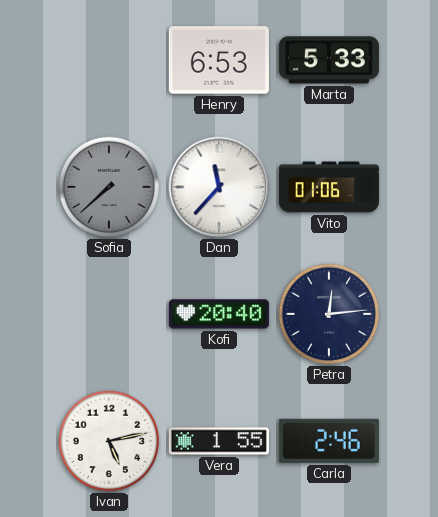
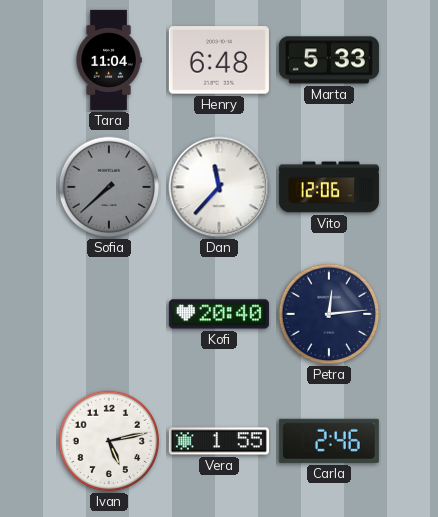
Tara: none -> 11:04
Henry: 6:53 -> 6:48
Vito: 01:06 -> 12:06
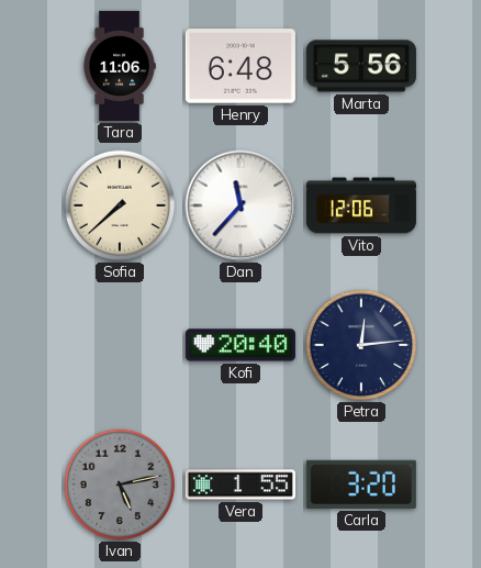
Tara: 11:04 -> 11:06
Marta: 5:33 -> 5:56
Sofia dial: grey -> cream
Ivan dial: white -> grey
Carla: 2:46 -> 3:20
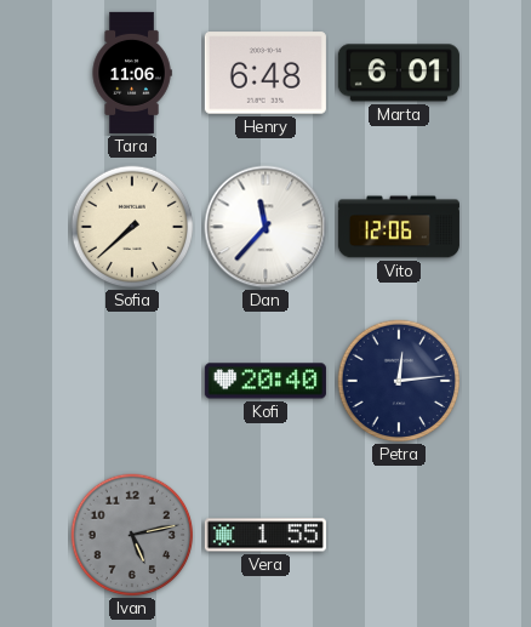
Marta: 5:56 -> 6:01
Carla: 3:20 -> none
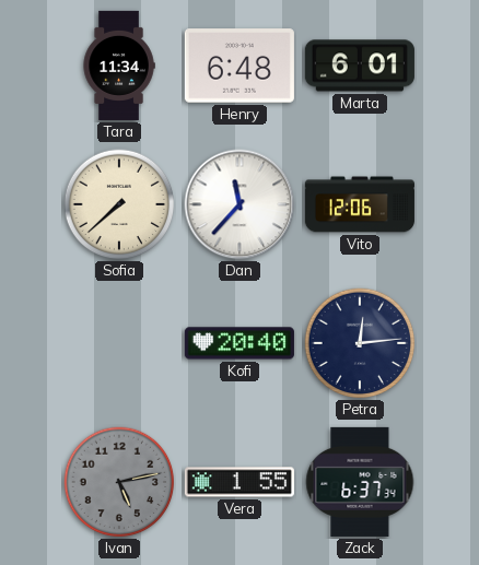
Tara: 11:06 -> 11:34
Zack: none -> 6:37
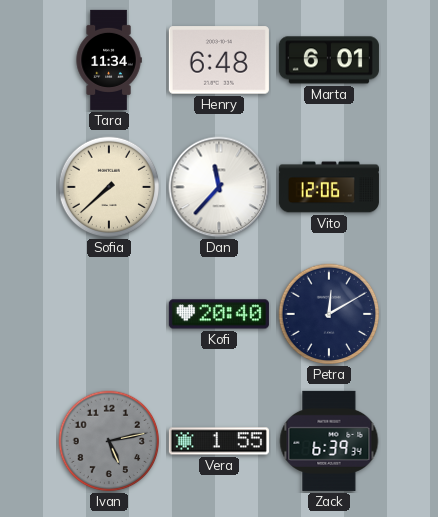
Petra: 12:14 -> 12:10
Zack: 6:37 -> 6:39
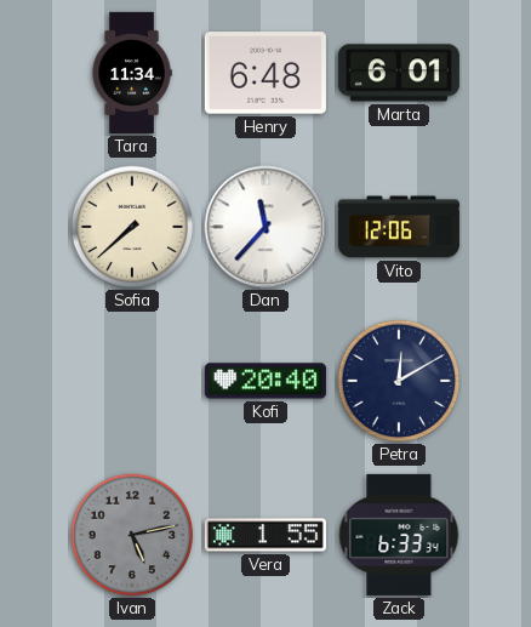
Zack: 6:39 -> 6:33
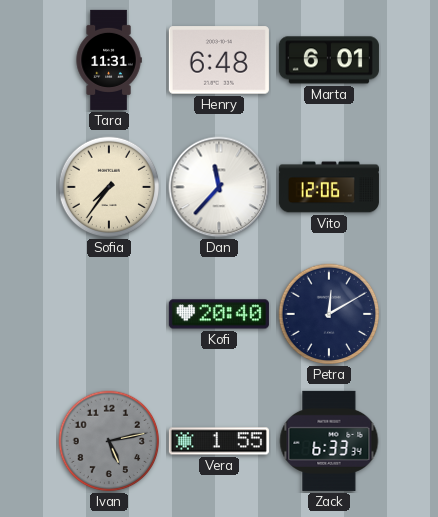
Tara: 11:34 -> 11:31
Sofia: 7:38 -> 7:36
